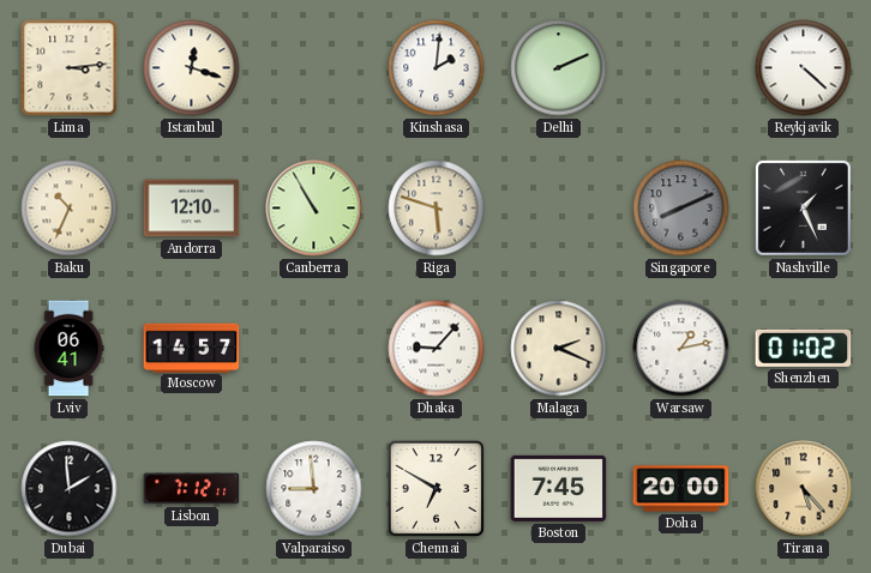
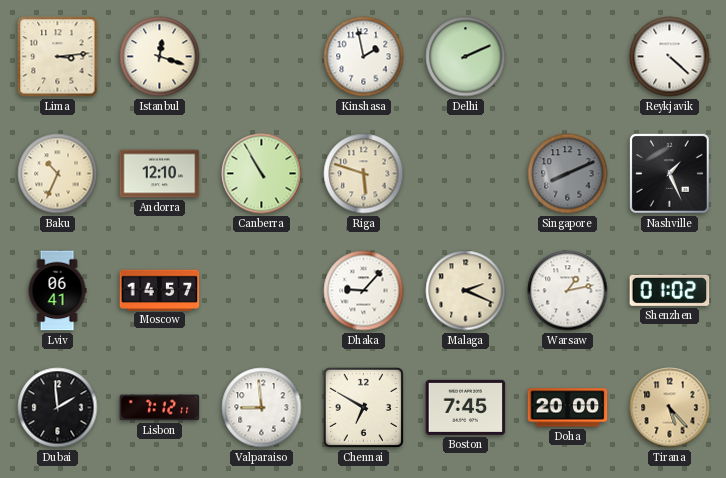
Kinshasa: 2:01 -> 1:58
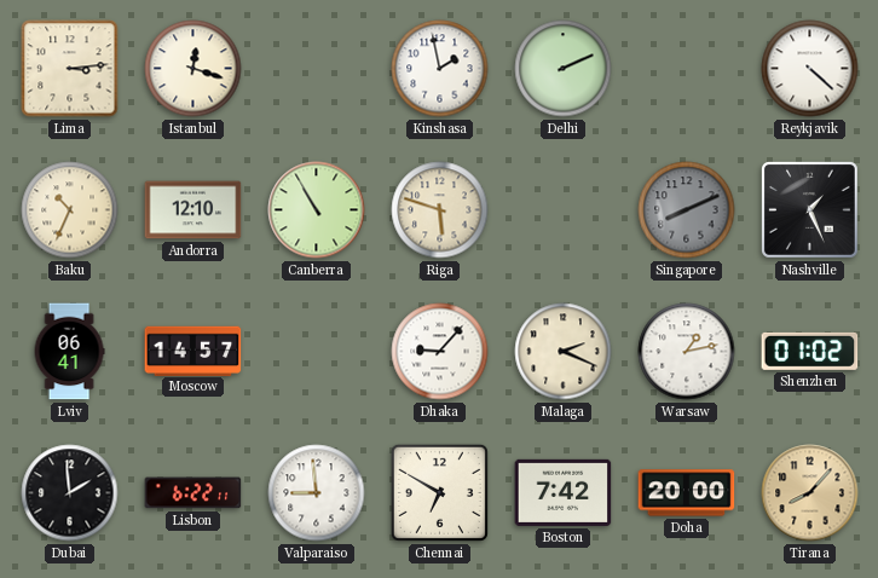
Lisbon: 7:12 -> 6:22
Boston: 7:45 -> 7:42
Tirana: 5:23 -> 8:07
